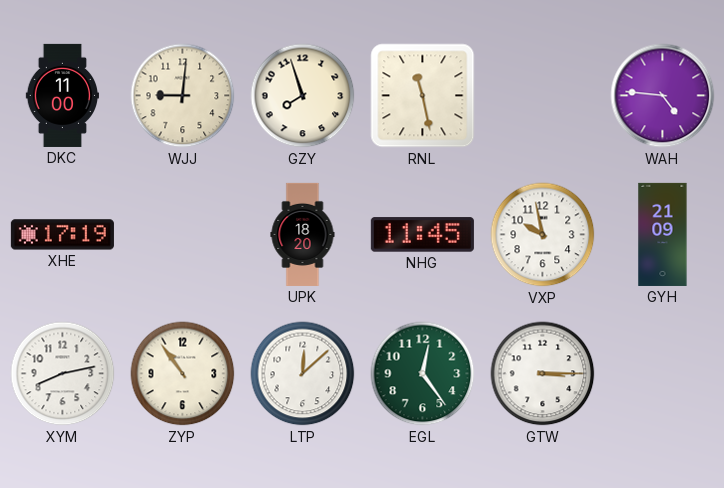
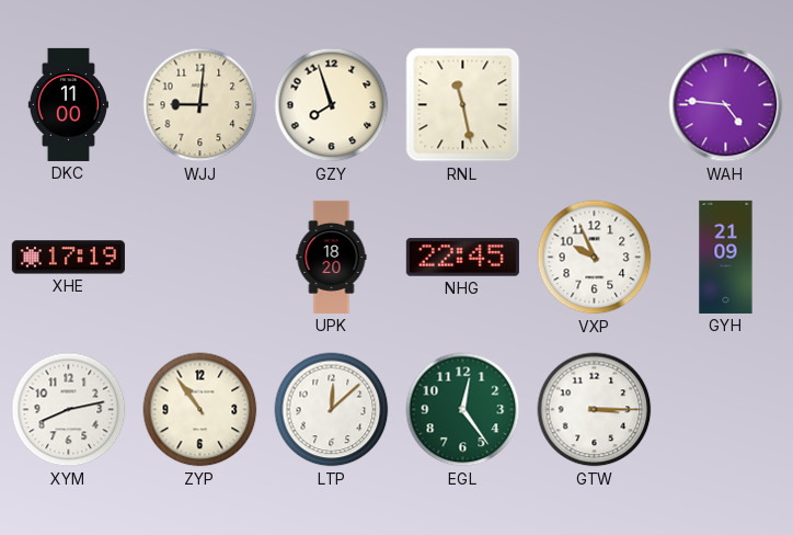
NHG: 11:45 -> 22:45
VXP: 9:58 -> 9:56
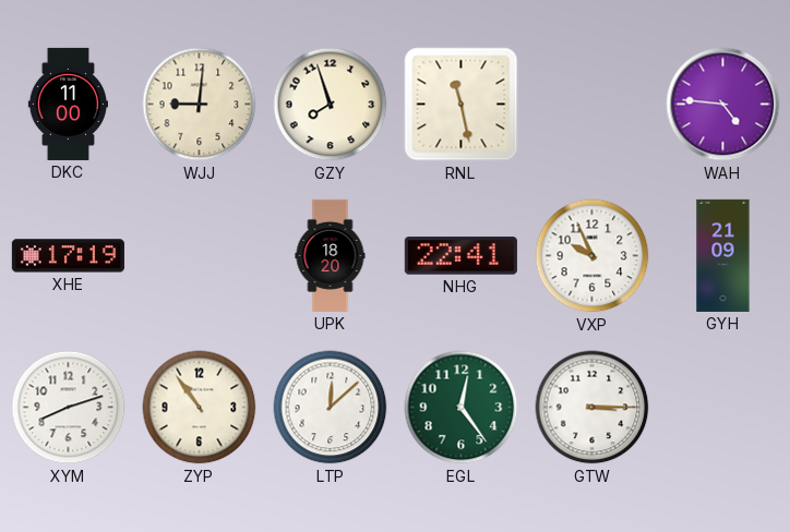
NHG: 22:45 -> 22:41
XYM: 8:13 -> 8:12
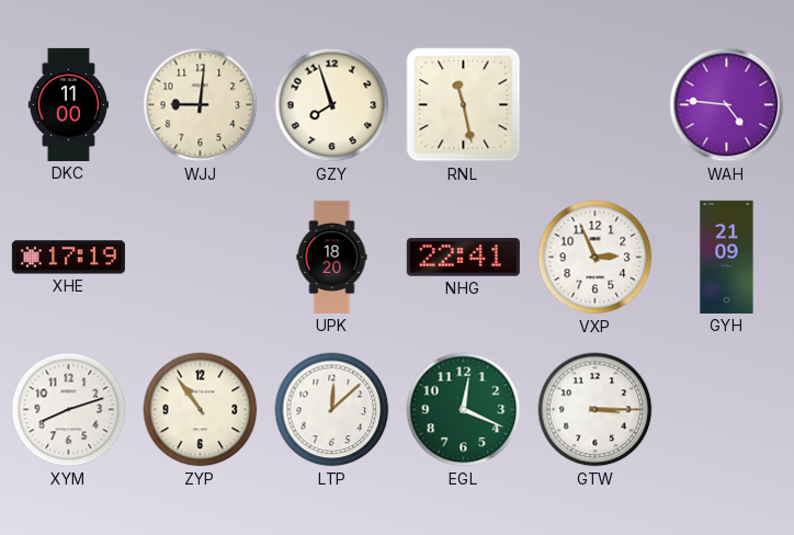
VXP: 9:56 -> 2:56
EGL: 12:24 -> 12:19
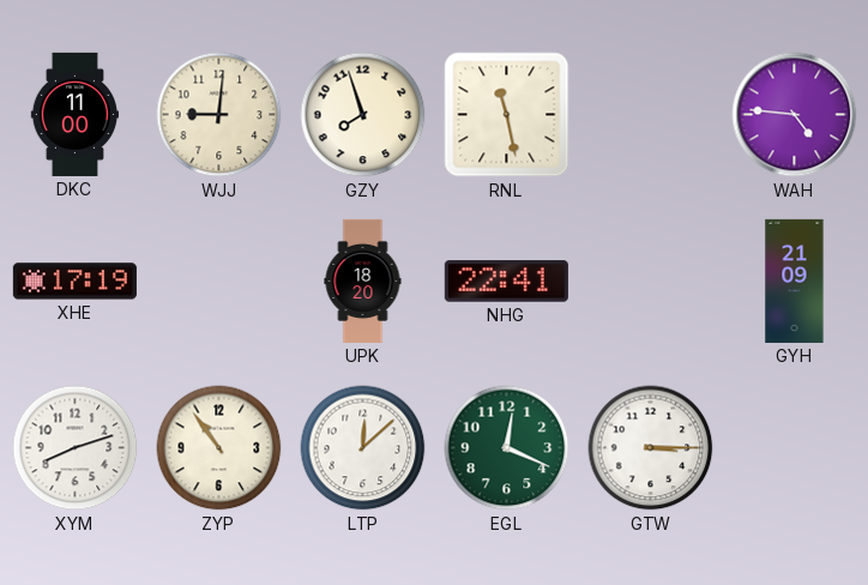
VXP: 2:56 -> none
